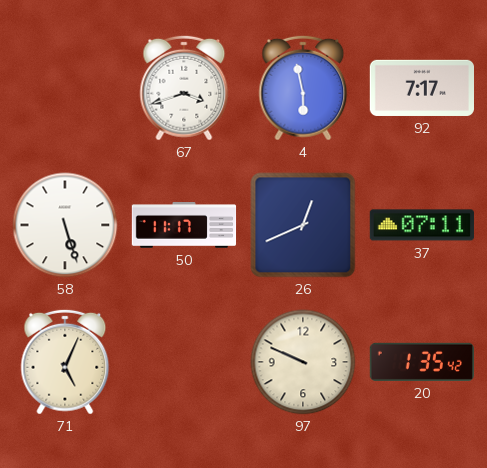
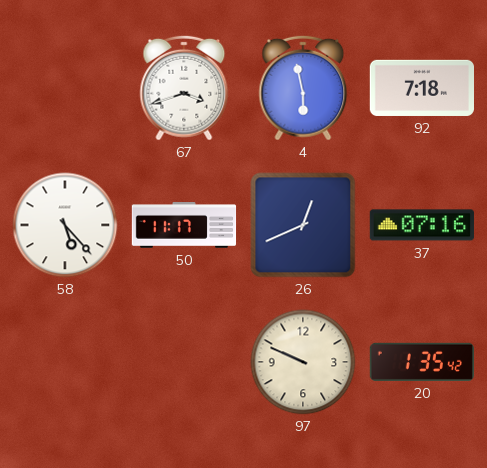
92: 7:17 -> 7:18
58: 5:27 -> 5:23
37: 07:11 -> 07:16
71: 5:04 -> none
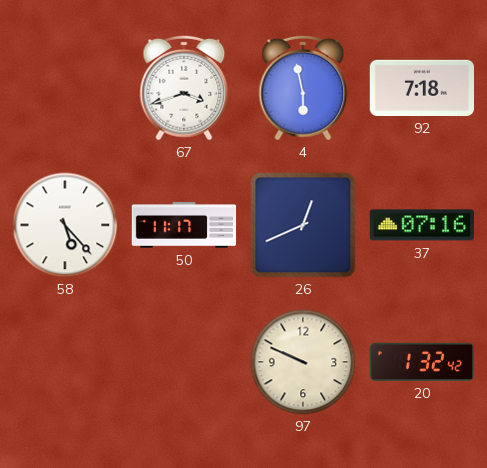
20: 1:35 -> 1:32
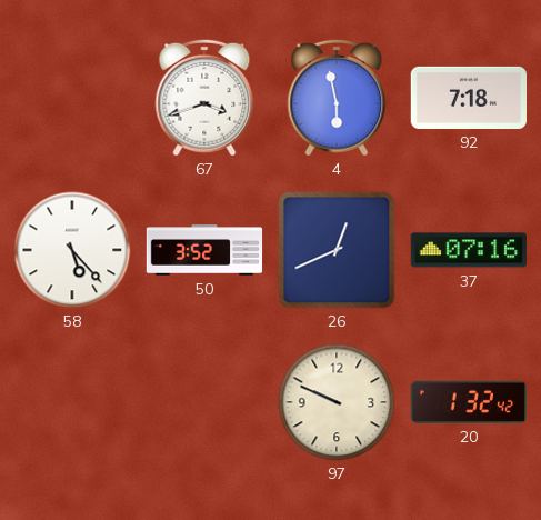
50: 11:17 -> 3:52
